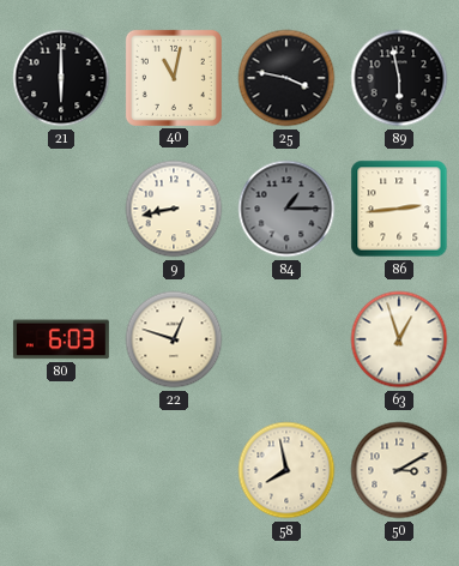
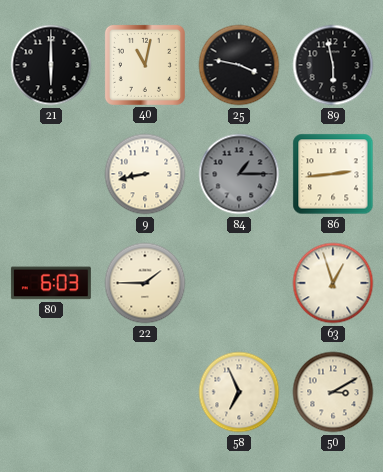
22: 12:48 -> 1:45
58: 7:58 -> 6:56
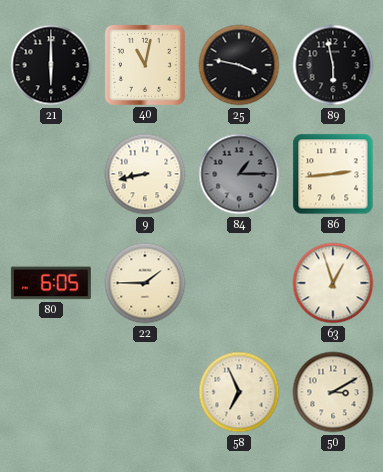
80: 6:03 -> 6:05
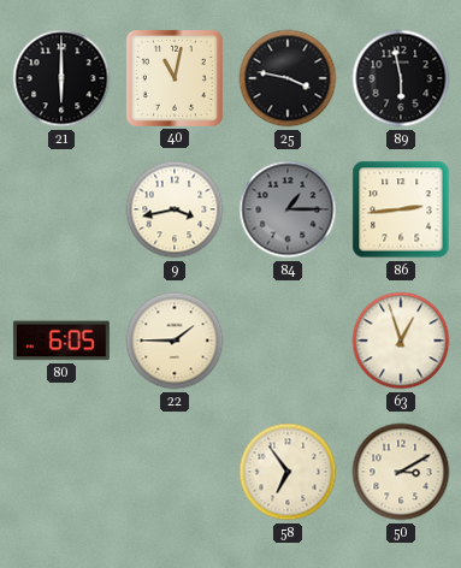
9: 8:43 -> 3:43
58: 6:56 -> 6:54
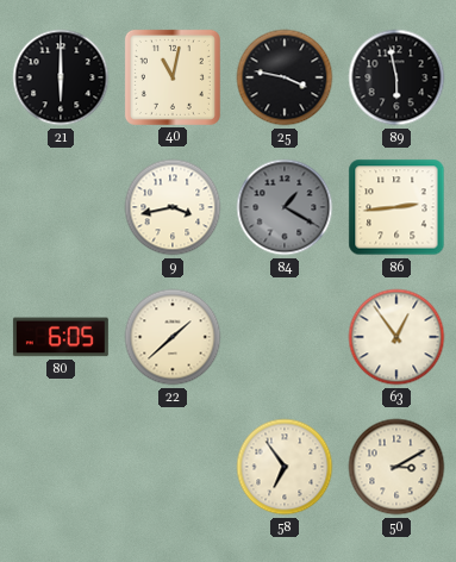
84: 1:15 -> 1:20
22: 1:45 -> 1:38
63: 12:57 -> 12:54
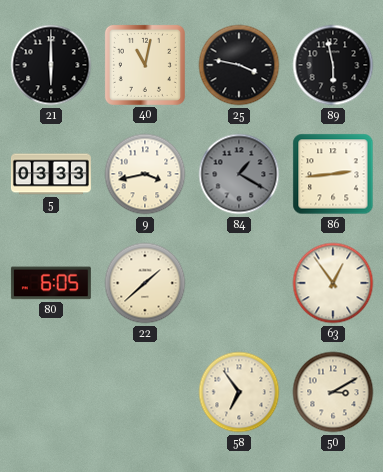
5: none -> 03:33
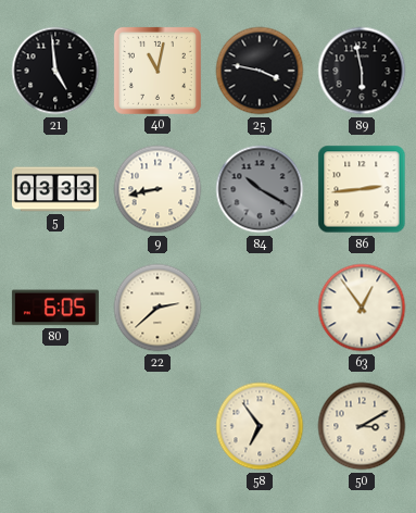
21: 6:00 -> 4:59
9: 3:43 -> 8:43
84: 1:20 -> 10:20
22: 1:38 -> 2:38
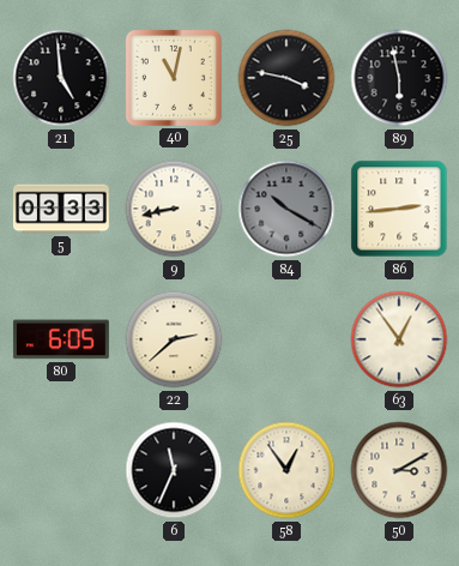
6: none -> 11:34
58: 6:54 -> 12:54
